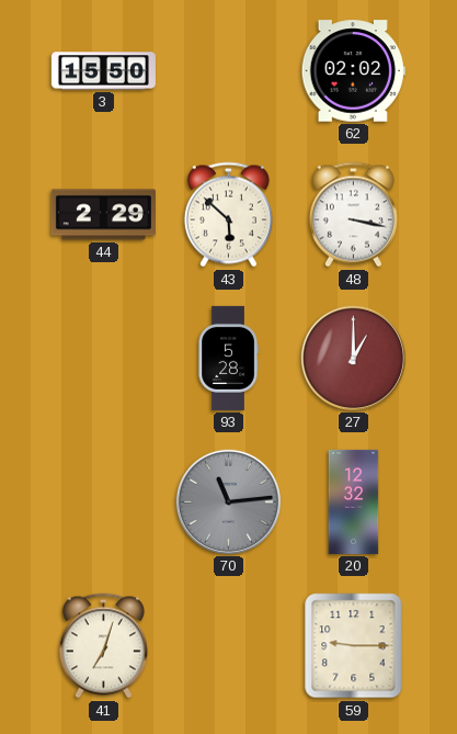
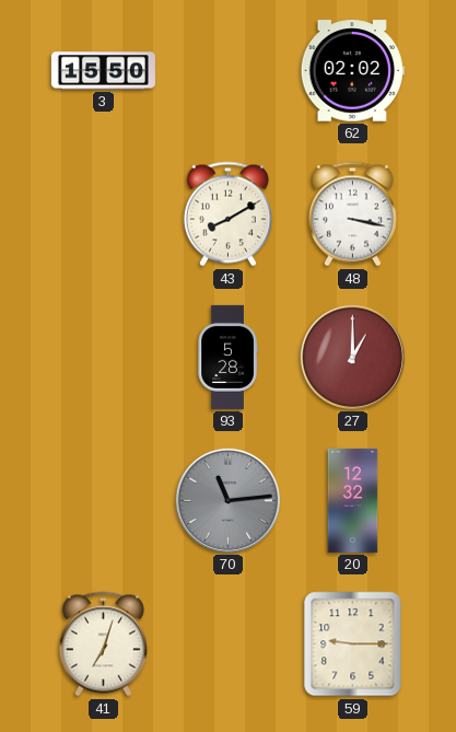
44: 2:29 -> none
43: 5:52 -> 8:10
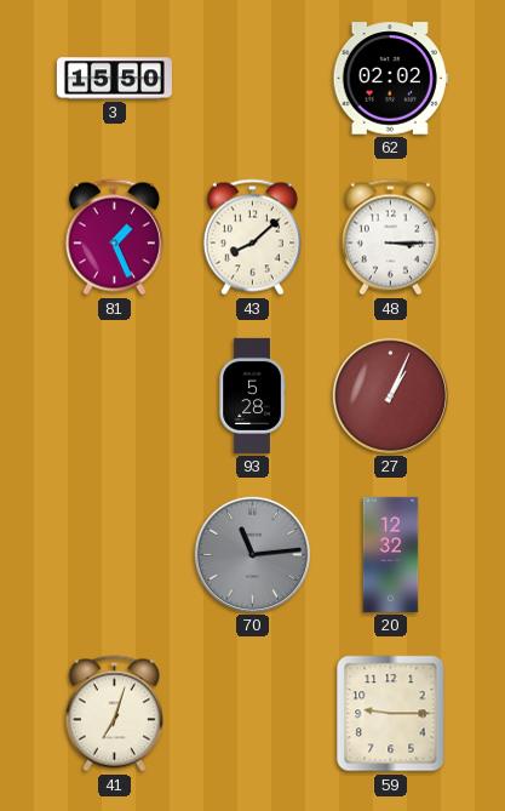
81: none -> 1:26
43: 8:10 -> 8:08
48: 3:17 -> 3:15
27: 1:00 -> 1:04
